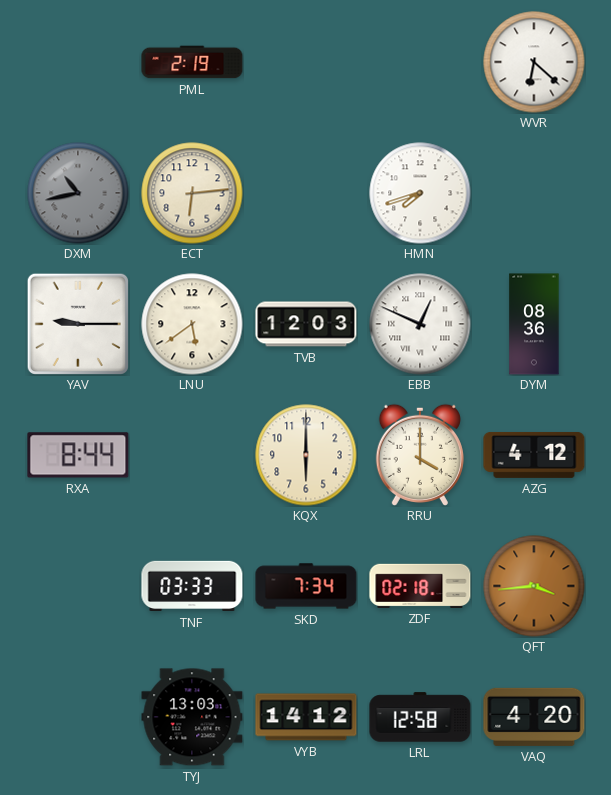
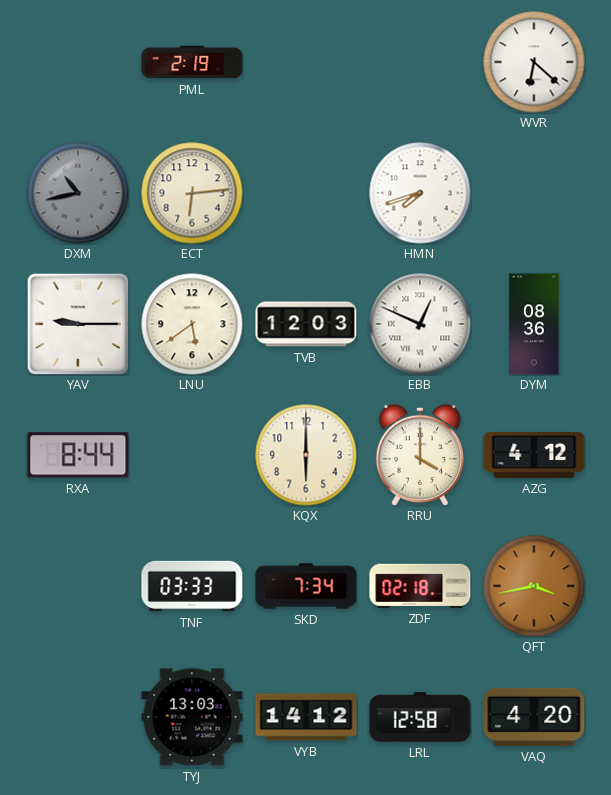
QFT: 3:44 -> 3:43
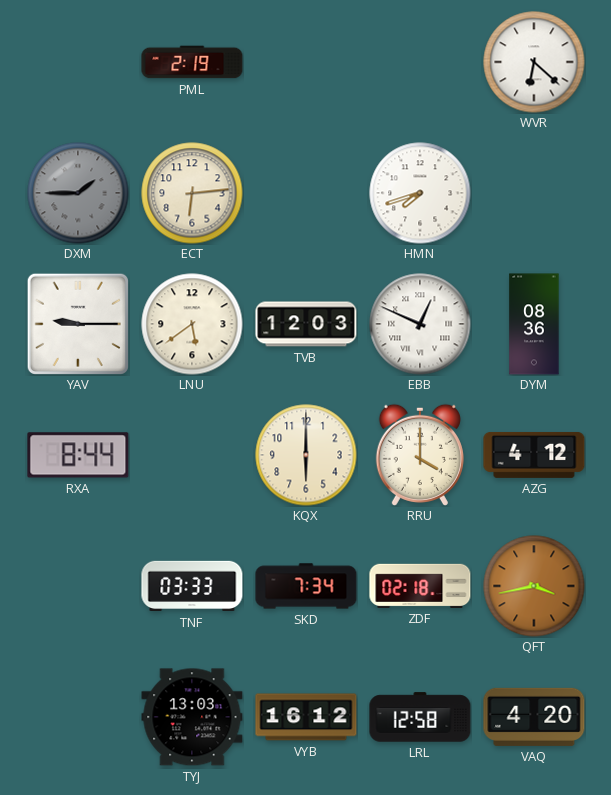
DXM: 10:43 -> 1:45
VYB: 14:12 -> 16:12
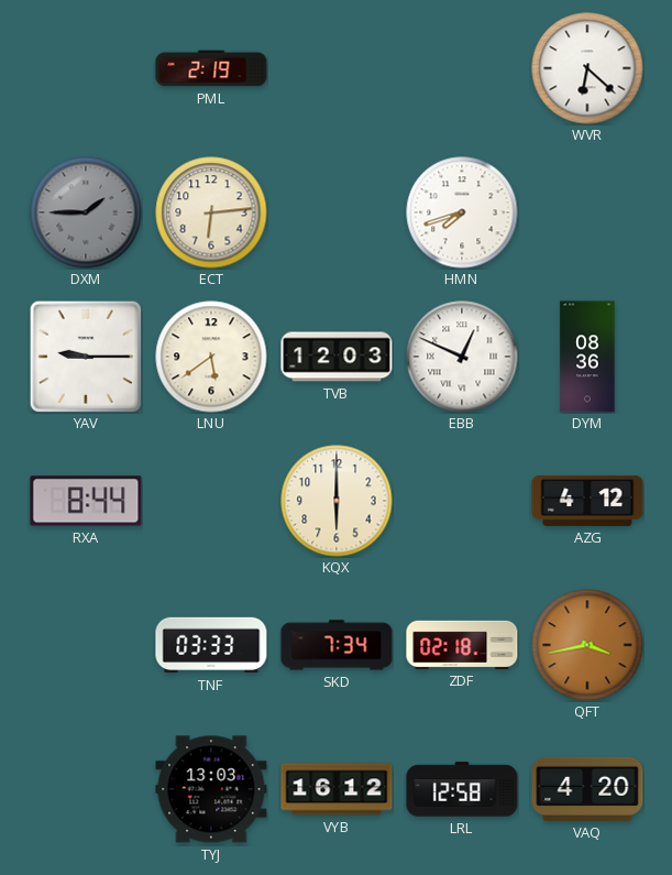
RRU: 4:00 -> none
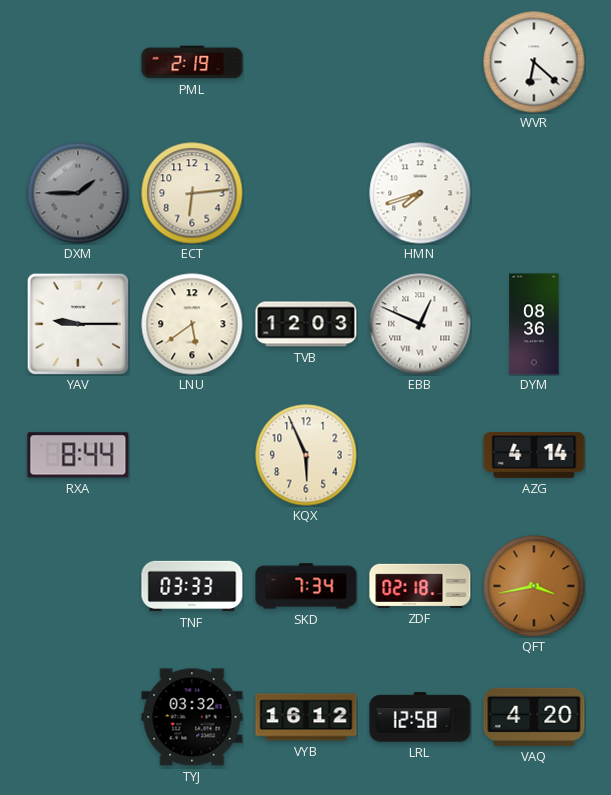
KQX: 6:00 -> 5:56
AZG: 4:12 -> 4:14
TYJ: 13:03 -> 03:32
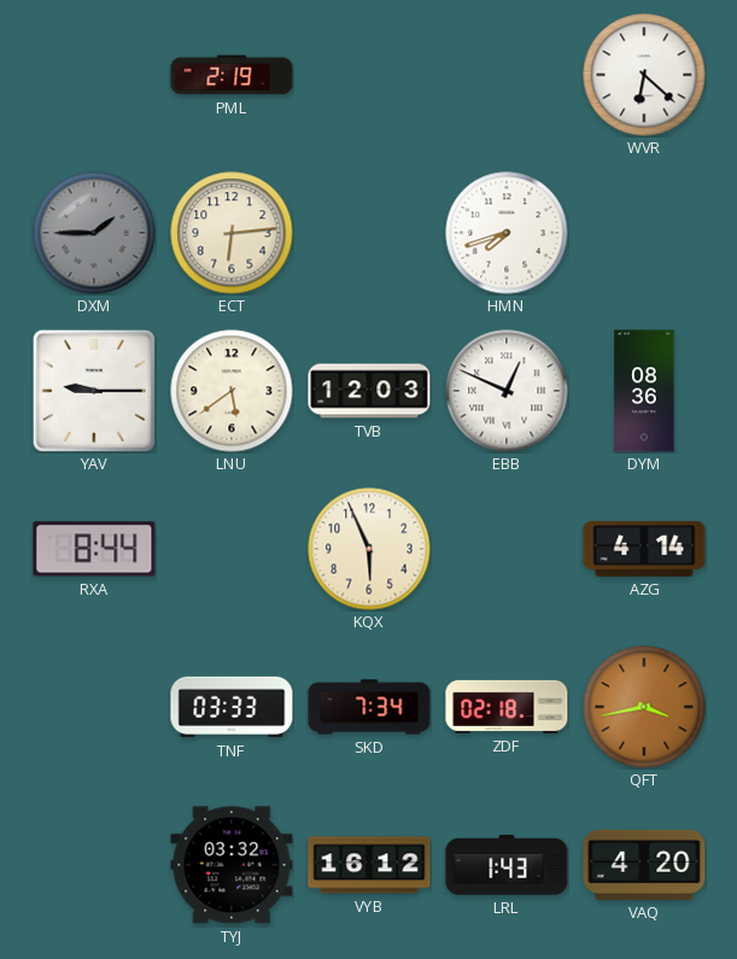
LRL: 12:58 -> 1:43
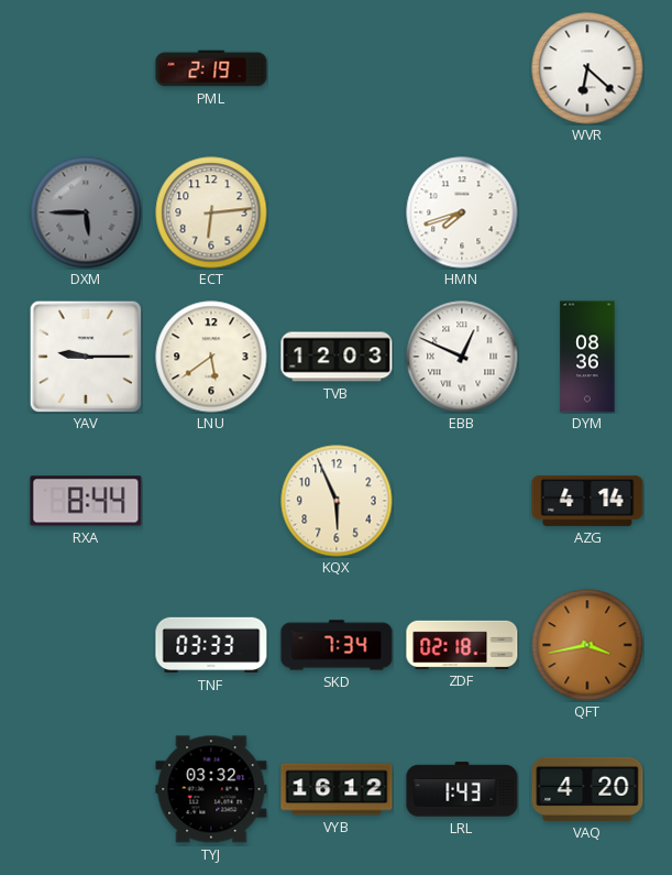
DXM: 1:45 -> 5:45
